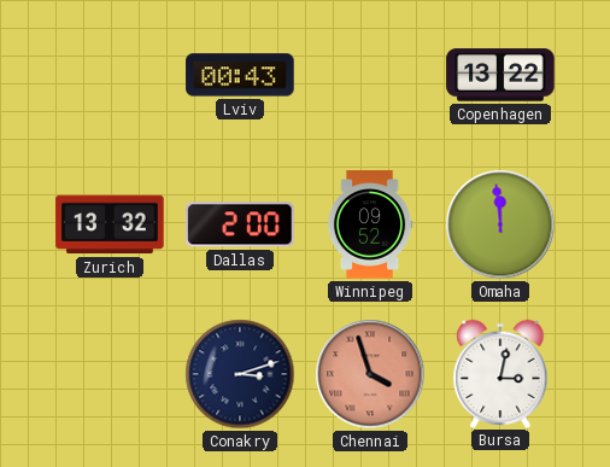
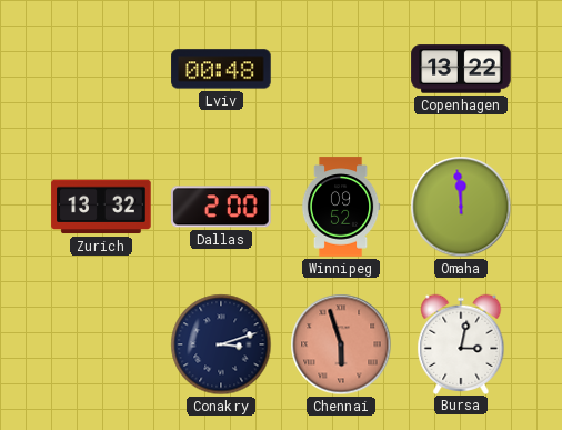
Lviv: 00:43 -> 00:48
Chennai: 3:57 -> 5:57
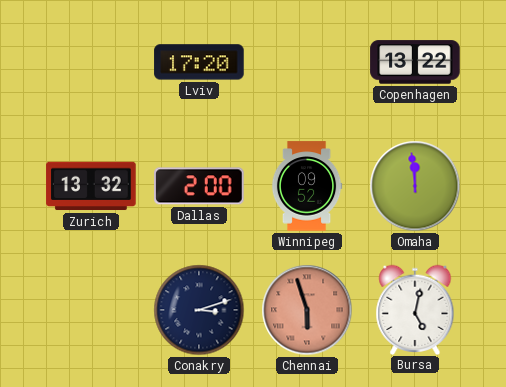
Lviv: 00:48 -> 17:20
Bursa: 3:02 -> 5:02
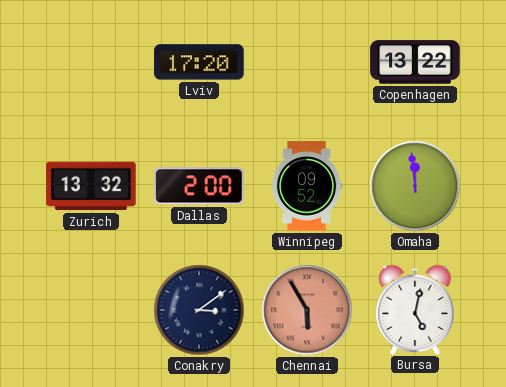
Conakry: 3:12 -> 3:09
Chennai: 5:57 -> 5:55
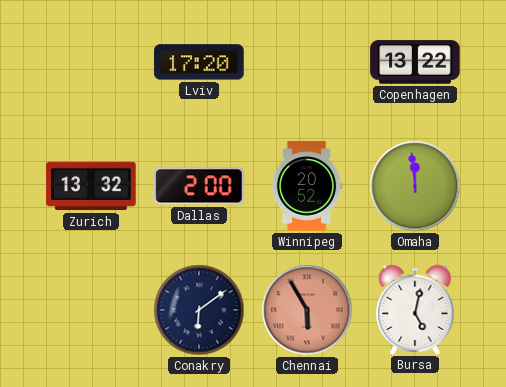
Winnipeg: 09:52 -> 20:52
Conakry: 3:09 -> 6:09
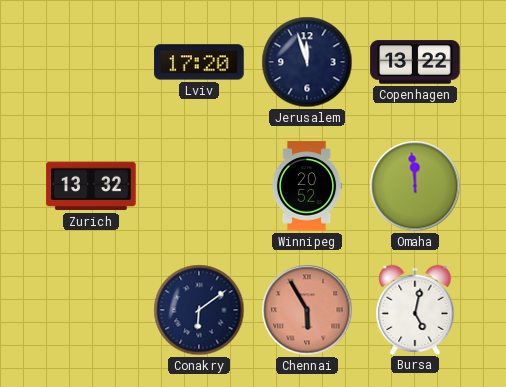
Jerusalem: none -> 11:57
Dallas: 2:00 -> none
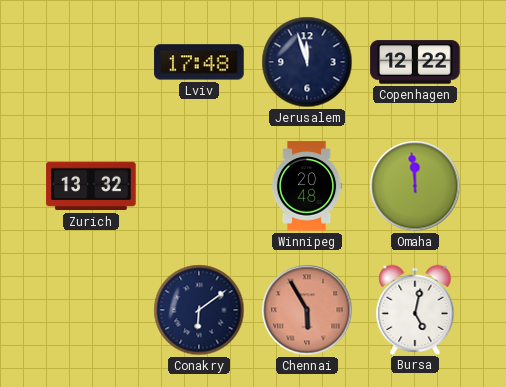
Lviv: 17:20 -> 17:48
Copenhagen: 13:22 -> 12:22
Winnipeg: 20:52 -> 20:48
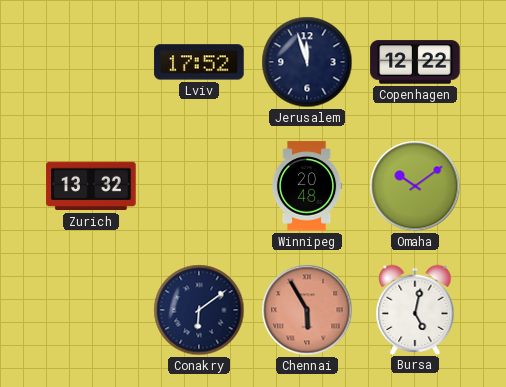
Lviv: 17:48 -> 17:52
Omaha: 11:59 -> 10:09
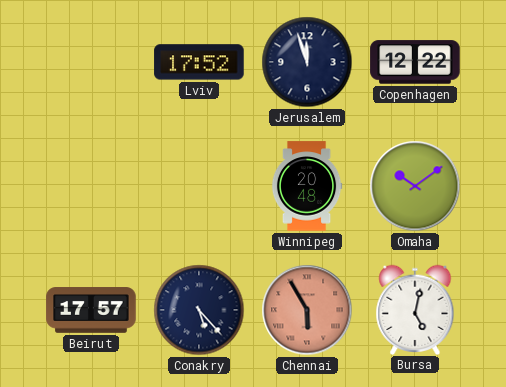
Zurich: 13:32 -> none
Beirut: none -> 17:57
Conakry: 6:09 -> 5:23
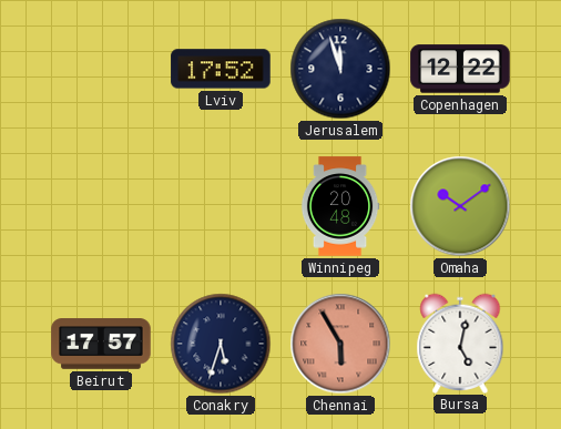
Conakry: 5:23 -> 5:33
